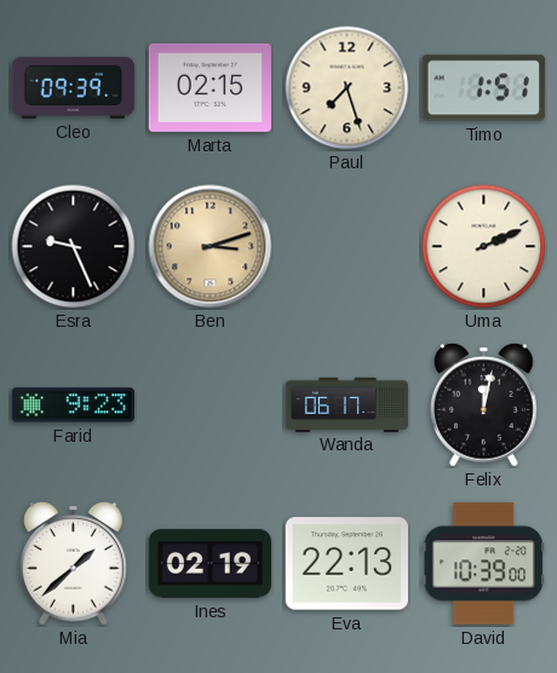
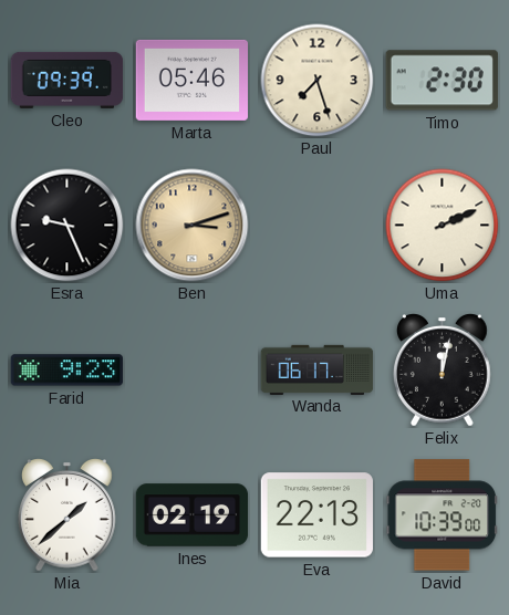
Marta: 02:15 -> 05:46
Timo: 1:51 -> 2:30
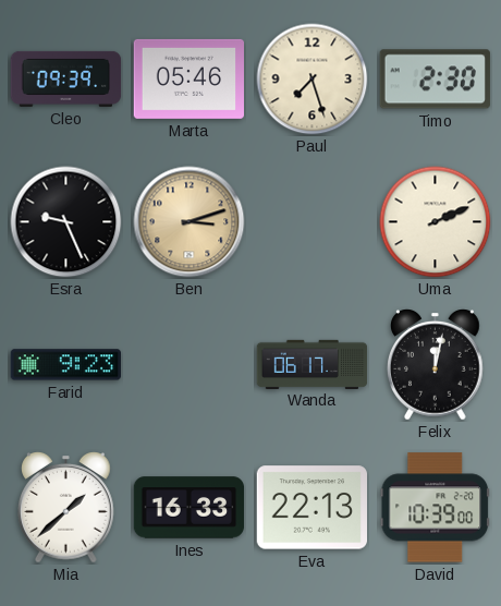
Ines: 02:19 -> 16:33
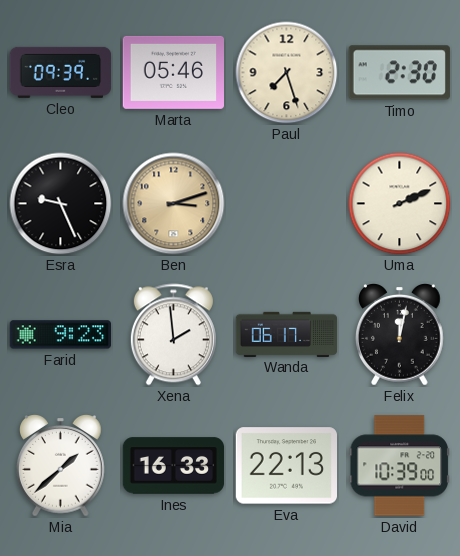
Xena: none -> 1:59
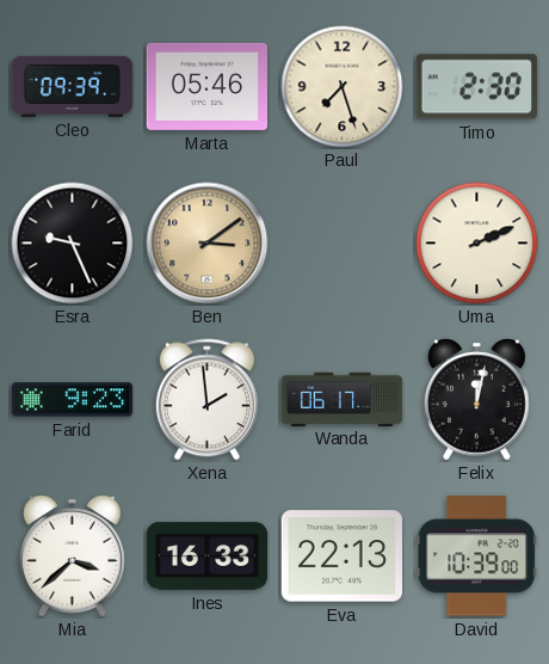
Ben: 3:12 -> 3:09
Mia: 1:38 -> 3:38
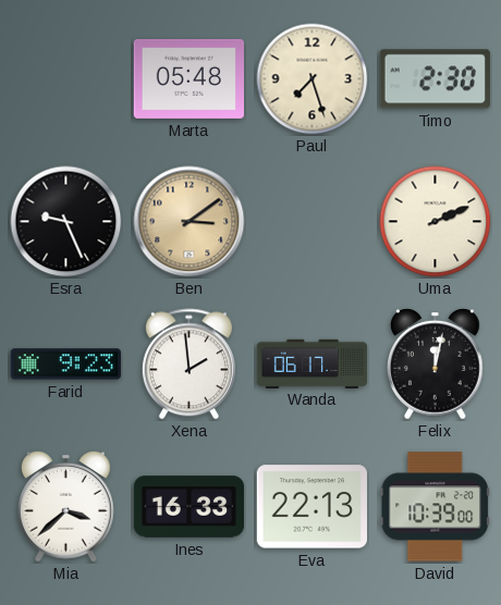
Cleo: 09:39 -> none
Marta: 05:46 -> 05:48
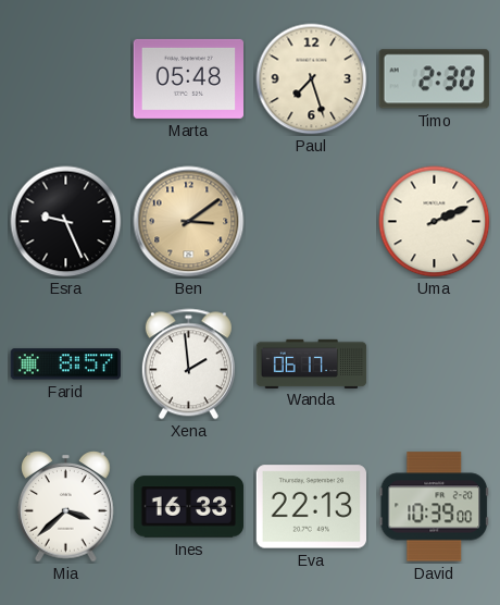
Farid: 9:23 -> 8:57
Felix: 12:02 -> none
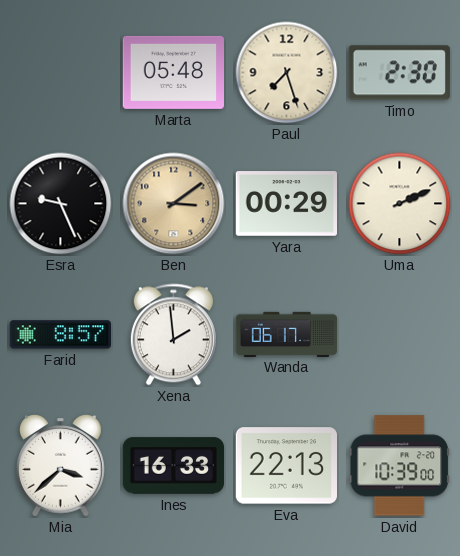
Yara: none -> 00:29
